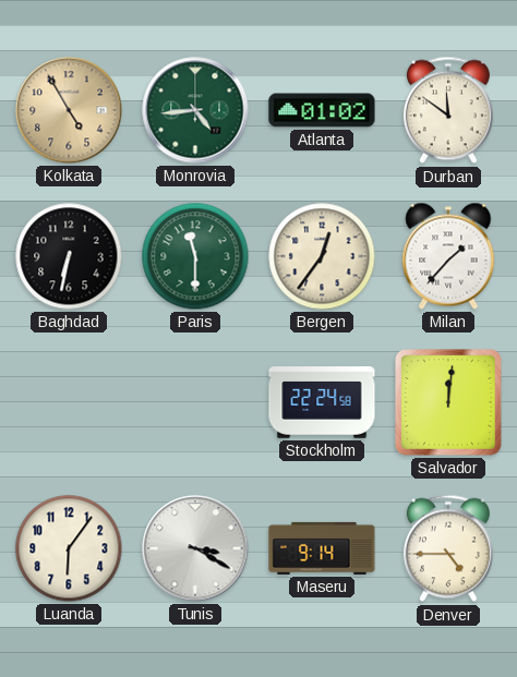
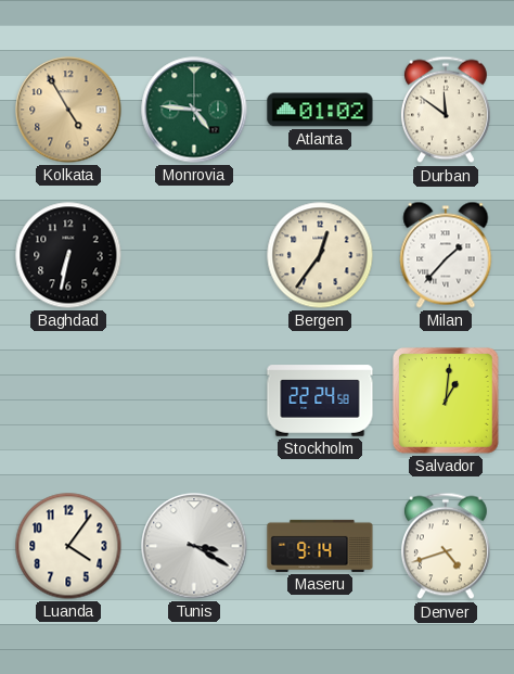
Monrovia: 4:44 -> 4:46
Paris: 11:30 -> none
Salvador: 12:01 -> 1:01
Luanda: 6:06 -> 4:06
Denver: 4:45 -> 4:42
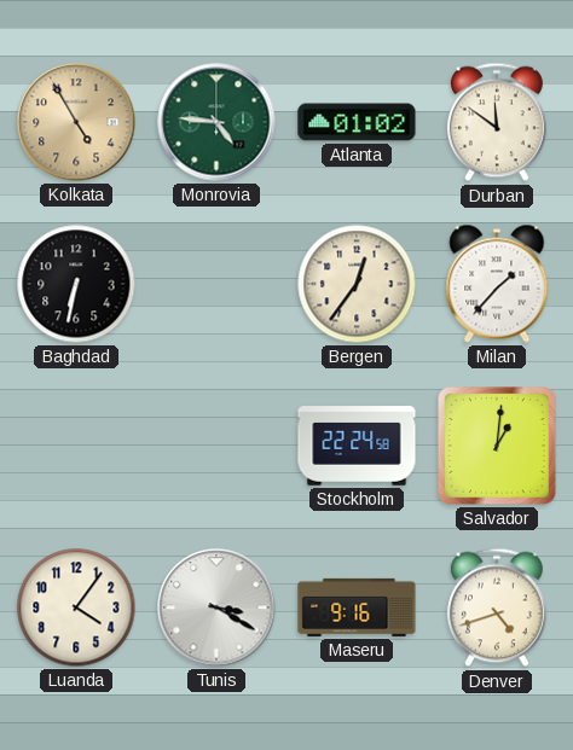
Maseru: 9:14 -> 9:16
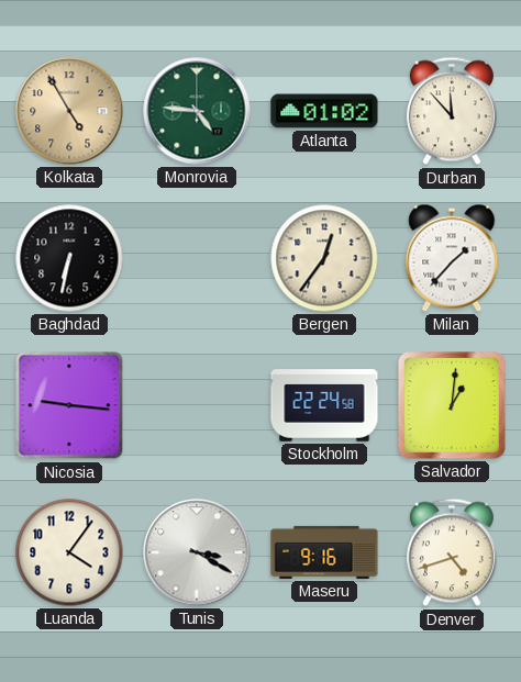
Durban: 11:51 -> 11:53
Nicosia: none -> 9:16
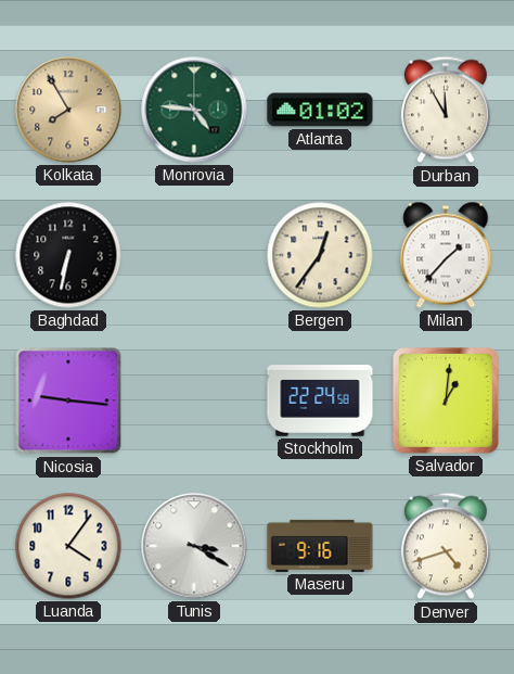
Kolkata: 4:55 -> 7:55
Durban: 11:53 -> 11:55
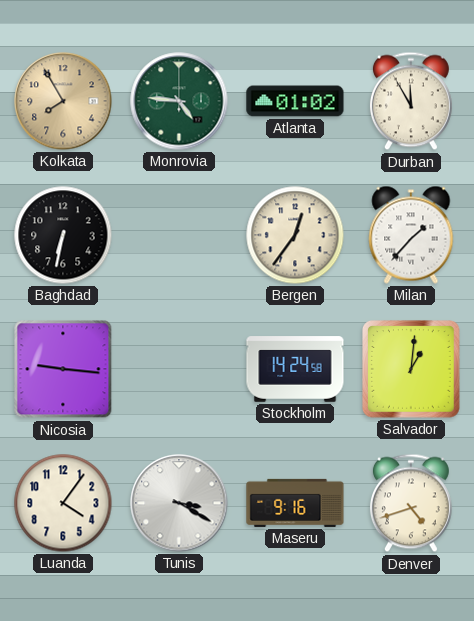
Stockholm: 22:24 -> 14:24
